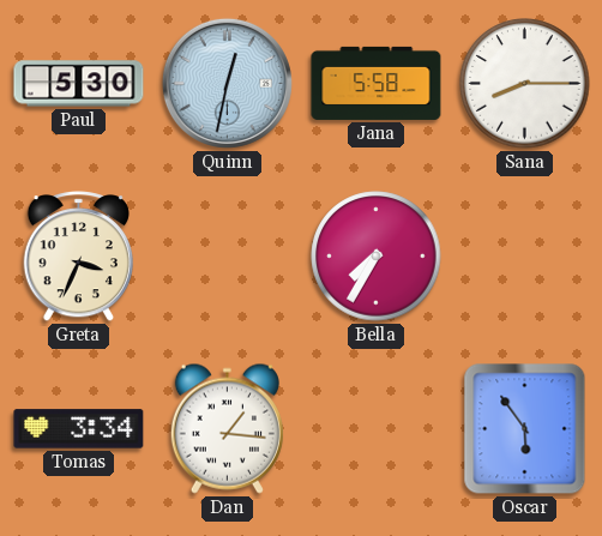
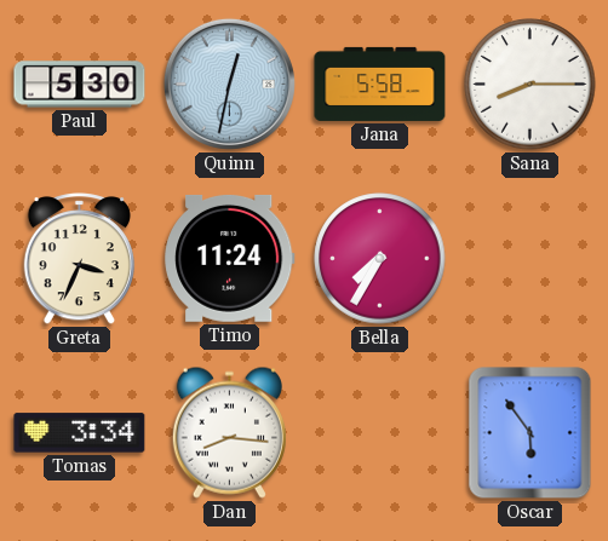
Timo: none -> 11:24
Dan: 1:16 -> 8:16
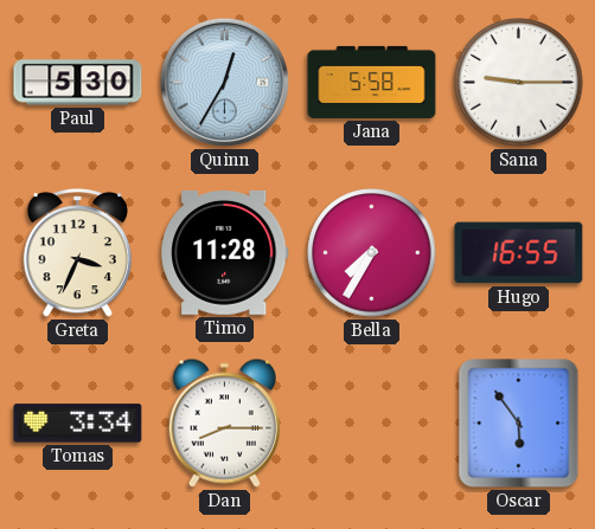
Quinn: 12:32 -> 12:35
Sana: 8:15 -> 9:15
Timo: 11:24 -> 11:28
Hugo: none -> 16:55
Dan: 8:16 -> 8:15
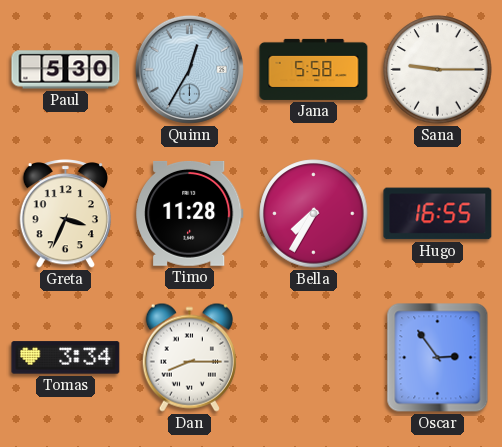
Oscar: 5:54 -> 2:54
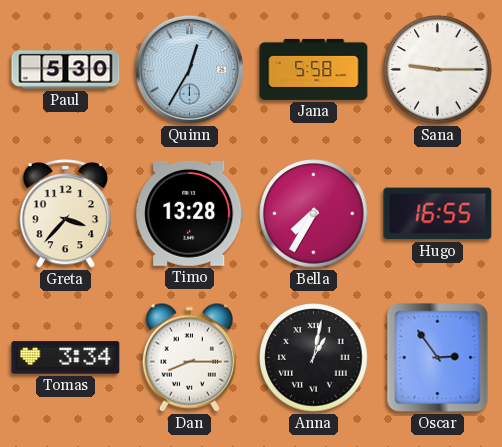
Greta: 3:34 -> 3:37
Timo: 11:28 -> 13:28
Anna: none -> 1:02
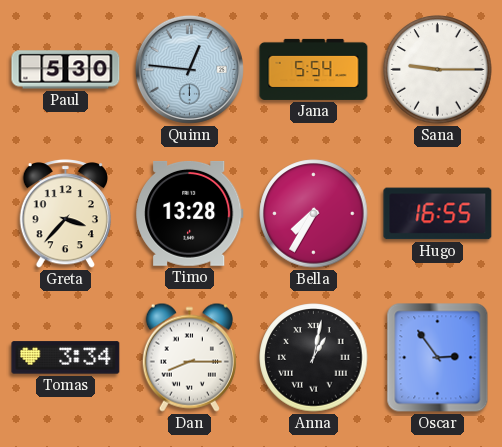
Quinn: 12:35 -> 12:46
Jana: 5:58 -> 5:54
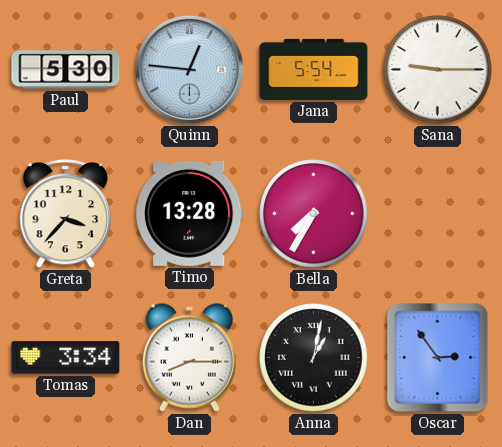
Hugo: 16:55 -> none
